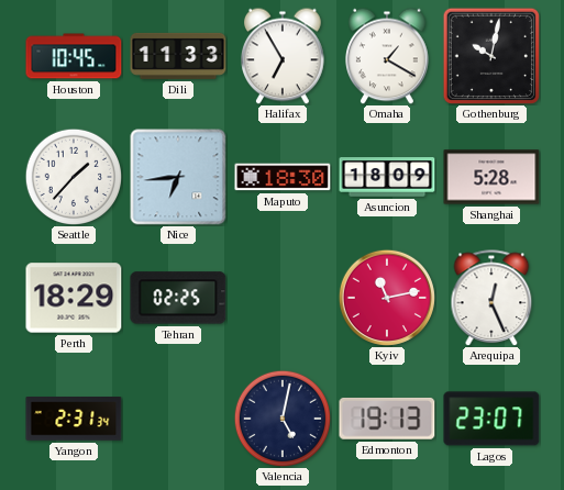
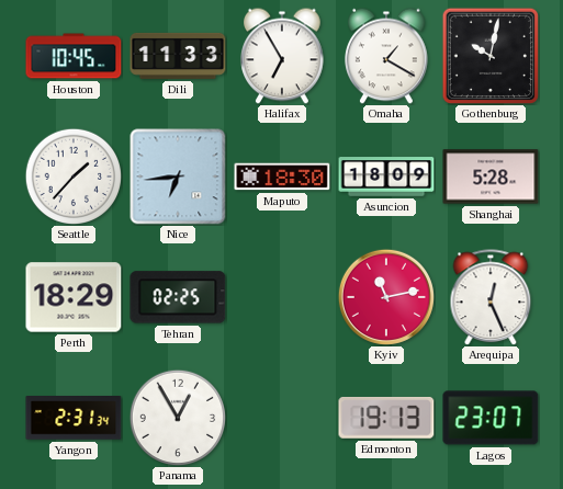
Panama: none -> 12:55
Valencia: 5:02 -> none
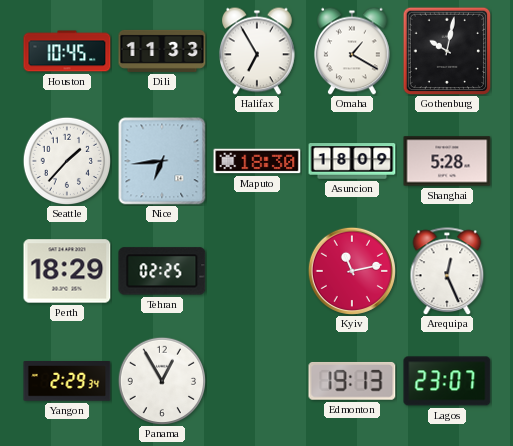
Yangon: 2:31 -> 2:29
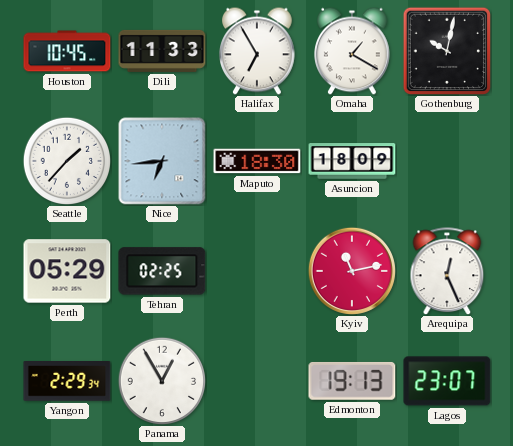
Shanghai: 5:28 -> none
Perth: 18:29 -> 05:29
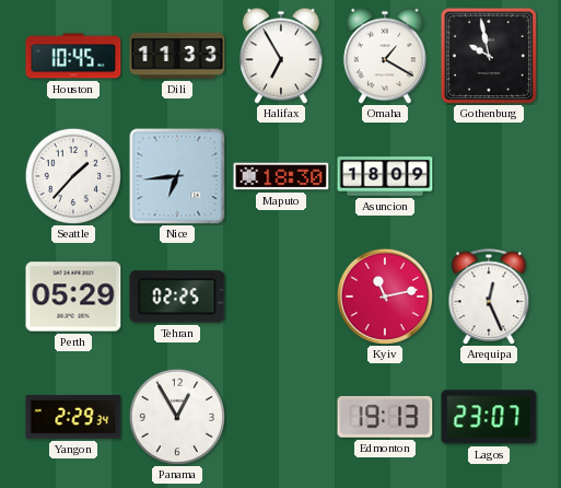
Gothenburg: 10:02 -> 9:58
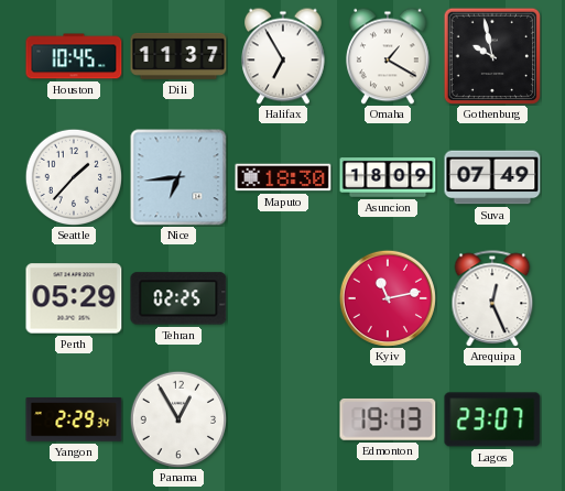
Dili: 11:33 -> 11:37
Suva: none -> 07:49
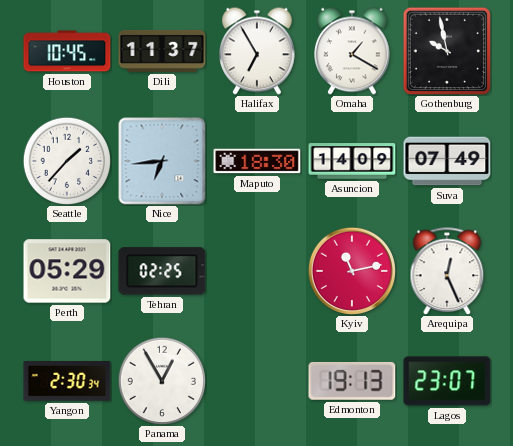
Asuncion: 18:09 -> 14:09
Yangon: 2:29 -> 2:30
